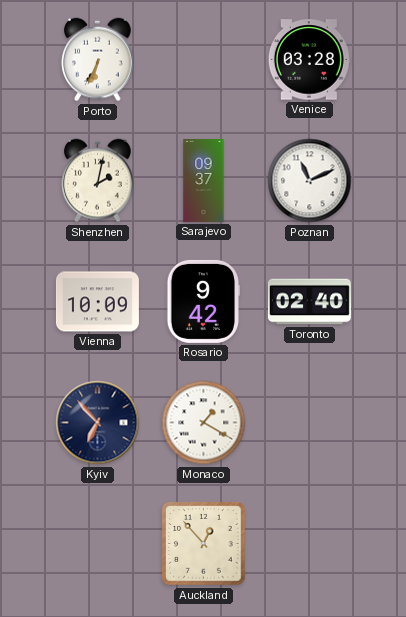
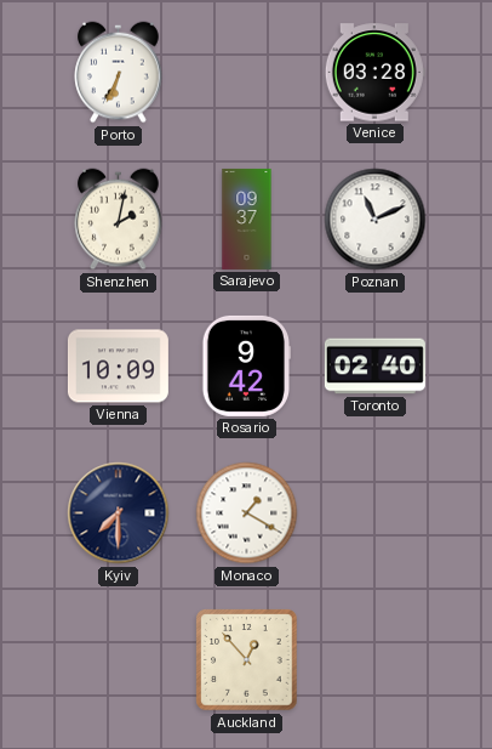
Kyiv: 6:53 -> 7:30
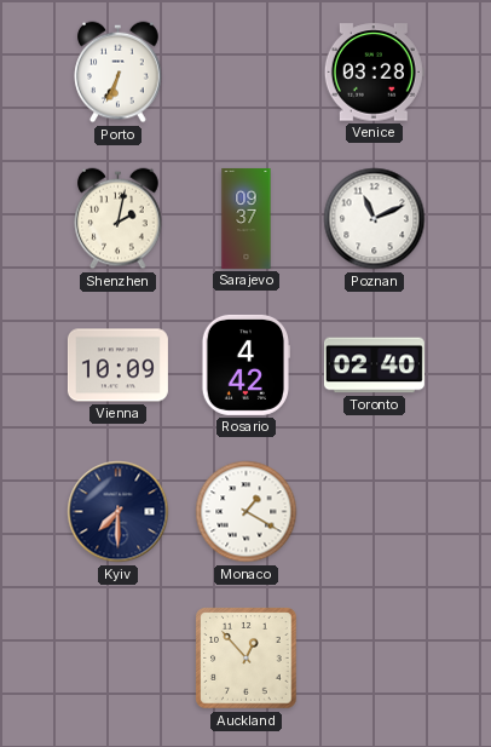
Rosario: 9:42 -> 4:42
